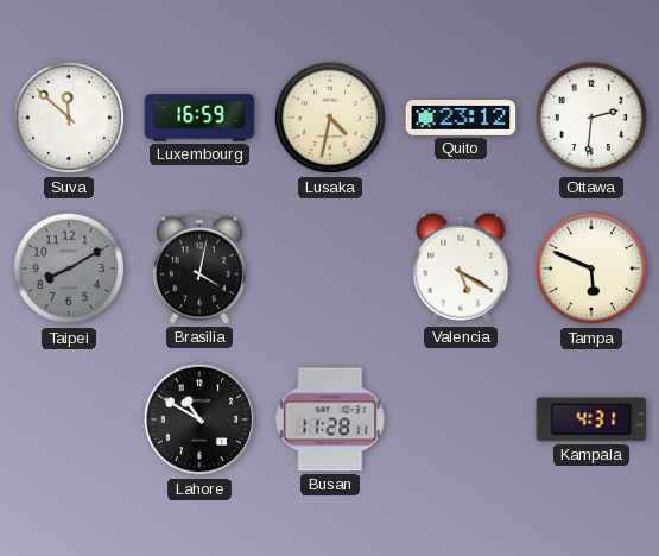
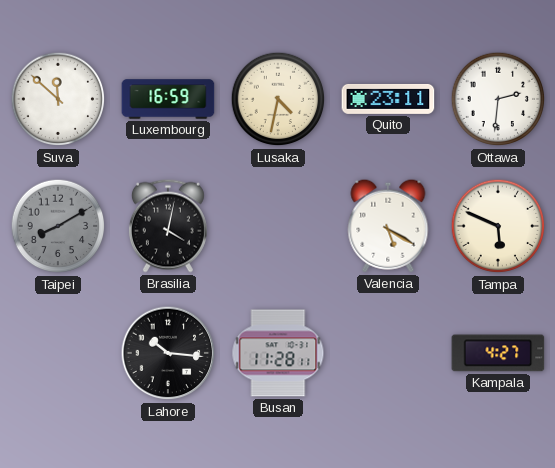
Quito: 23:12 -> 23:11
Lahore: 10:50 -> 10:16
Kampala: 4:31 -> 4:27
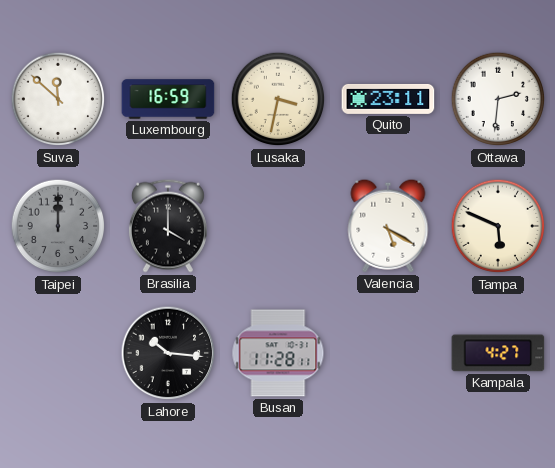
Lusaka: 4:32 -> 3:32
Taipei: 8:10 -> 12:00
Brasilia: 4:02 -> 4:00
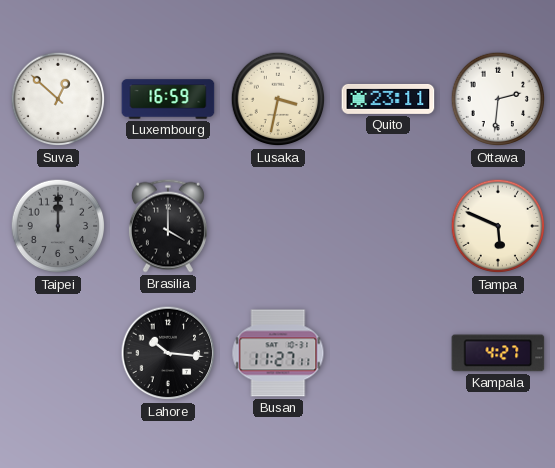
Suva: 11:52 -> 12:52
Valencia: 5:20 -> none
Busan: 11:28 -> 11:27
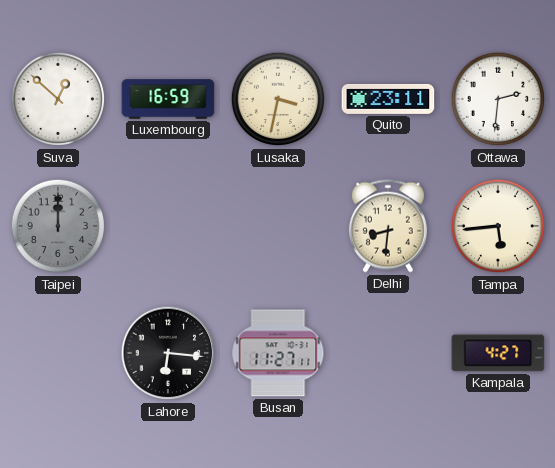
Brasilia: 4:00 -> none
Delhi: none -> 8:31
Tampa: 5:49 -> 5:44
Lahore: 10:16 -> 6:16
